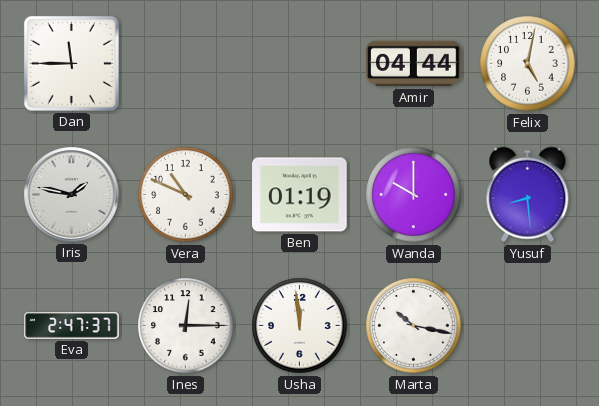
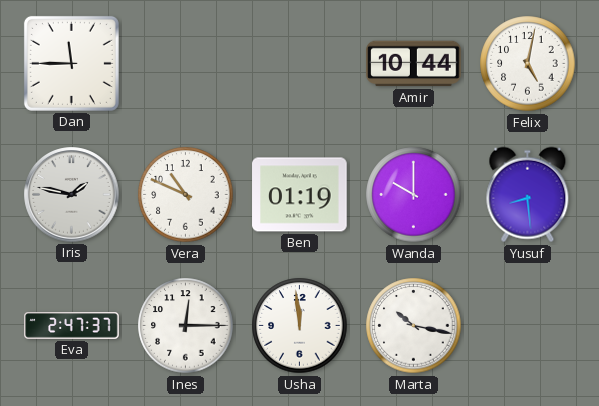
Amir: 04:44 -> 10:44
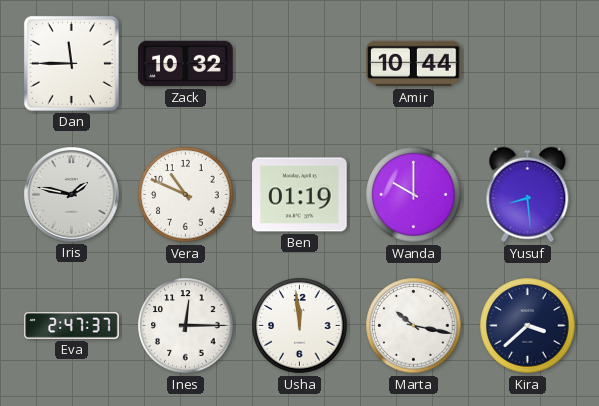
Zack: none -> 10:32
Felix: 5:02 -> none
Kira: none -> 3:38
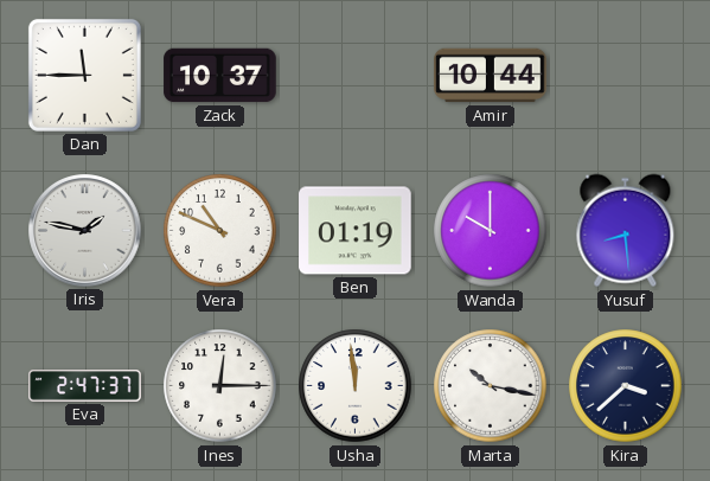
Zack: 10:32 -> 10:37
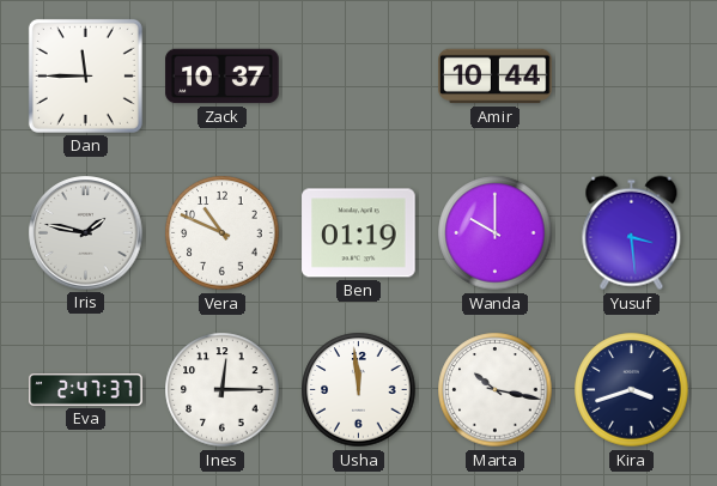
Yusuf: 8:29 -> 3:29
Kira: 3:38 -> 3:42
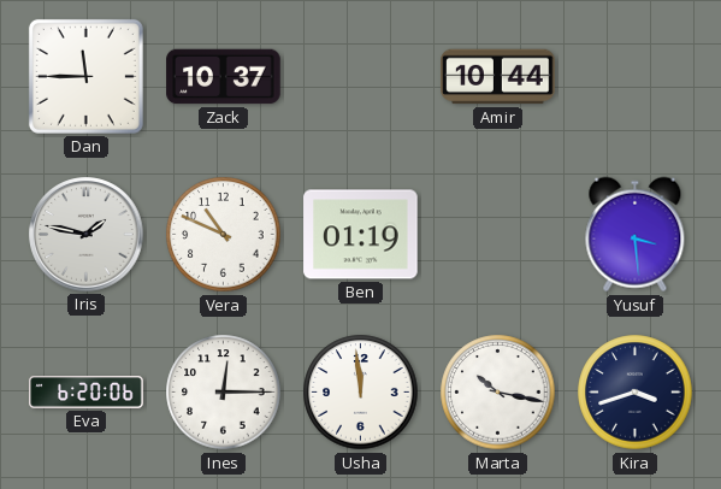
Wanda: 10:00 -> none
Eva: 2:47 -> 6:20
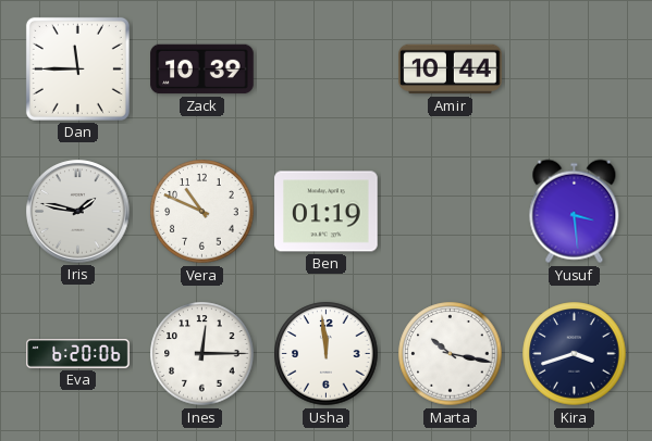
Zack: 10:37 -> 10:39
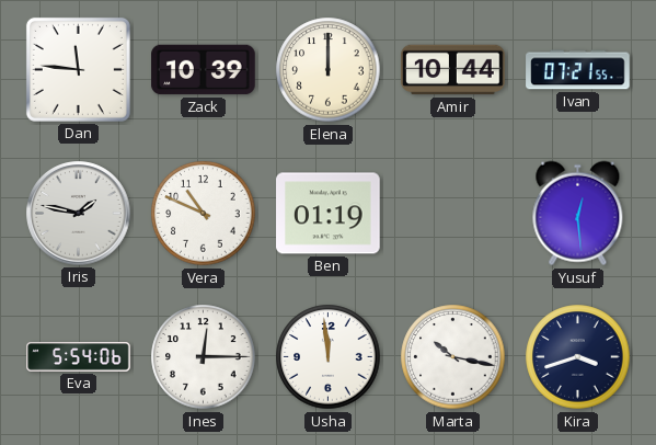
Dan: 11:45 -> 11:46
Elena: none -> 12:00
Ivan: none -> 07:21
Yusuf: 3:29 -> 12:29
Eva: 6:20 -> 5:54
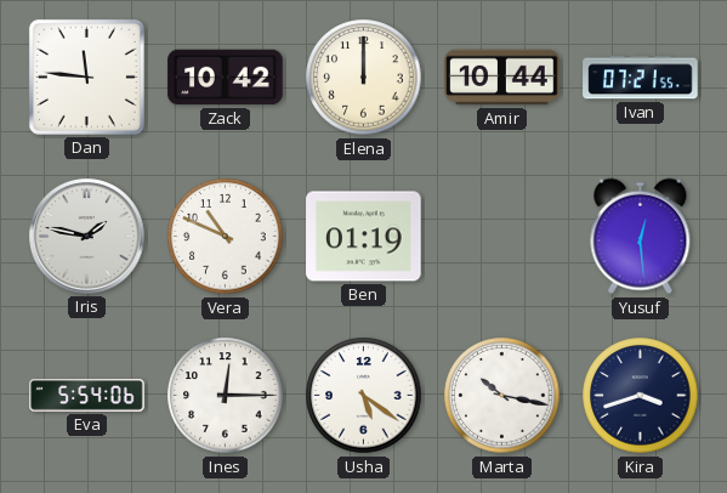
Zack: 10:39 -> 10:42
Usha: 11:59 -> 5:21
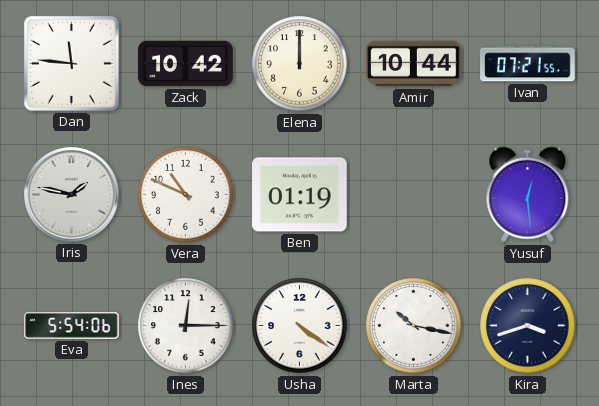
Usha: 5:21 -> 4:21
